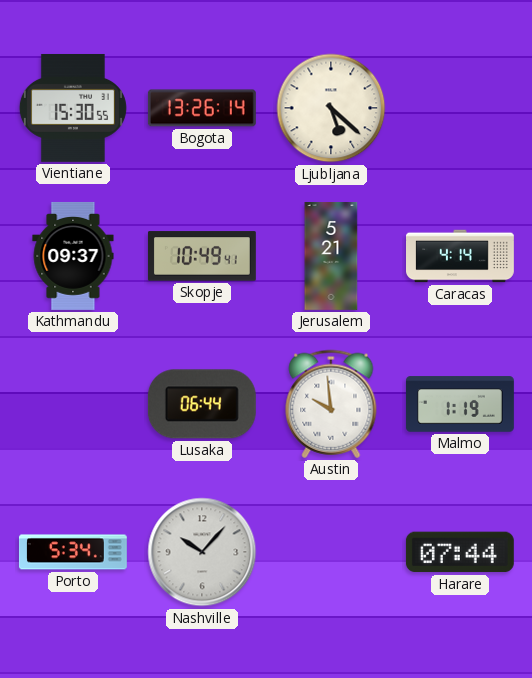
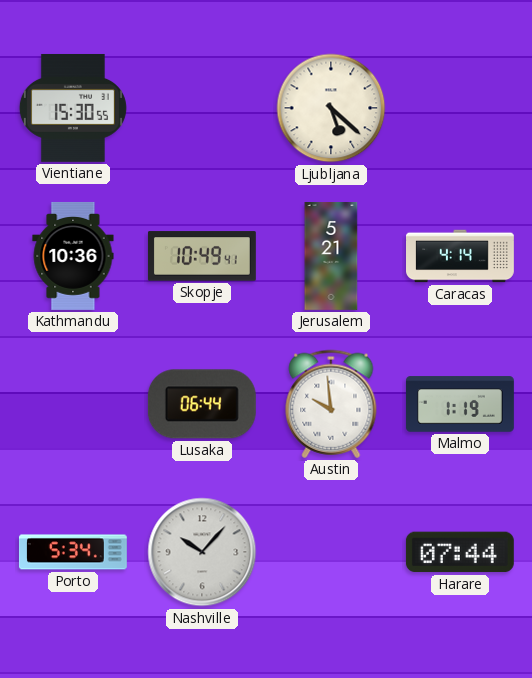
Bogota: 13:26 -> none
Kathmandu: 09:37 -> 10:36
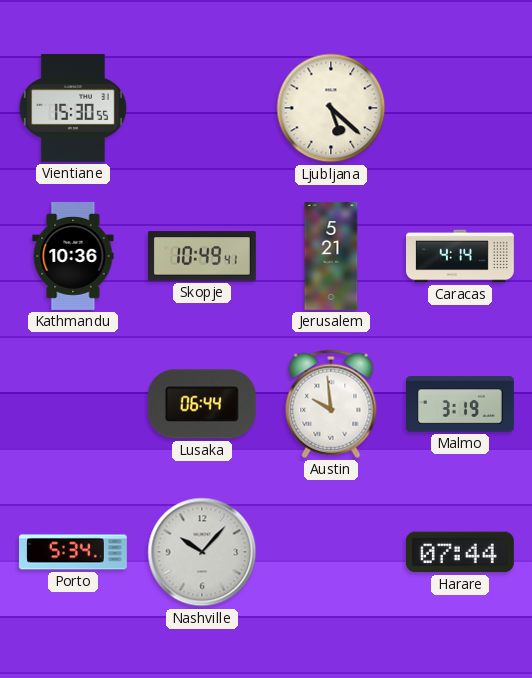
Malmo: 1:19 -> 3:19
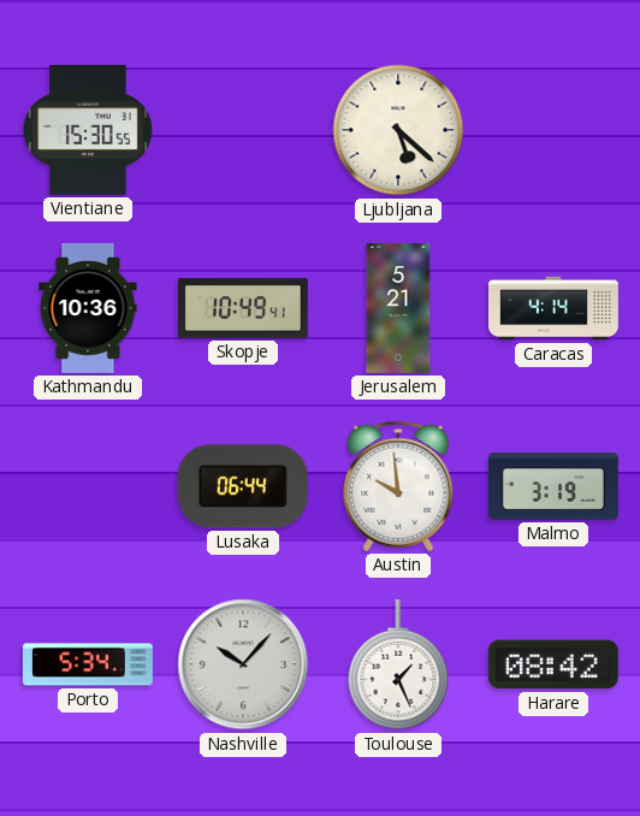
Toulouse: none -> 1:26
Harare: 07:44 -> 08:42
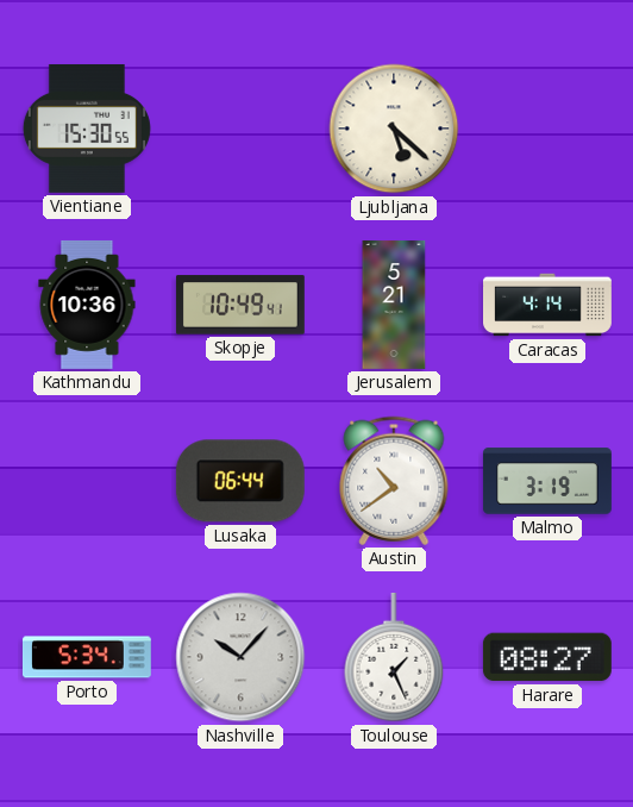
Austin: 9:59 -> 10:39
Harare: 08:42 -> 08:27
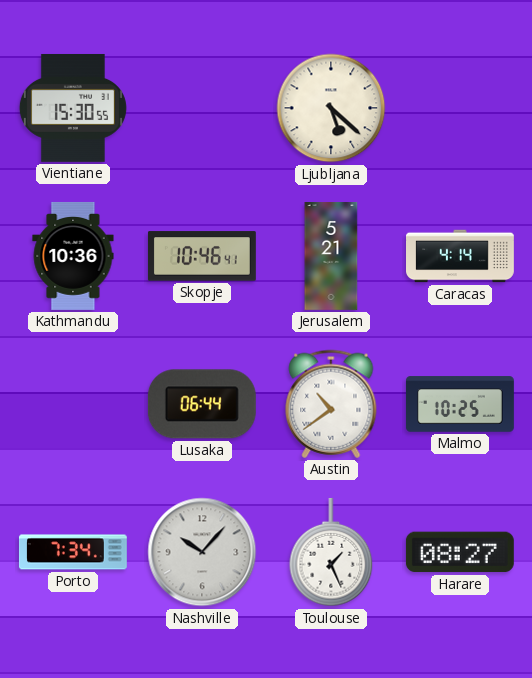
Skopje: 10:49 -> 10:46
Malmo: 3:19 -> 10:25
Porto: 5:34 -> 7:34
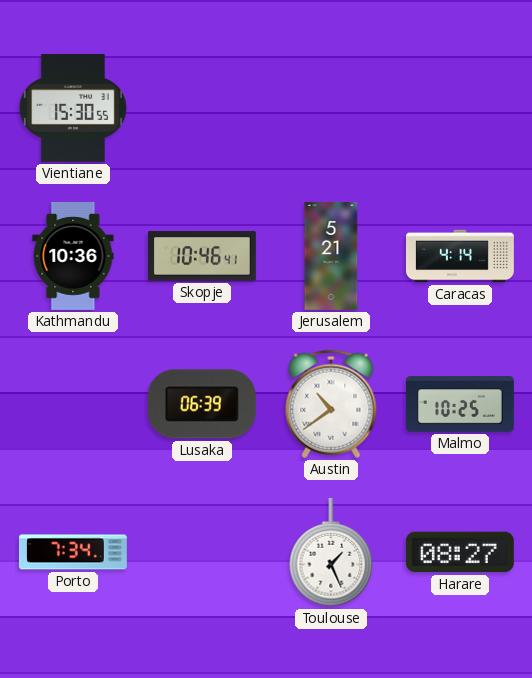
Ljubljana: 5:22 -> none
Lusaka: 06:44 -> 06:39
Nashville: 10:07 -> none
